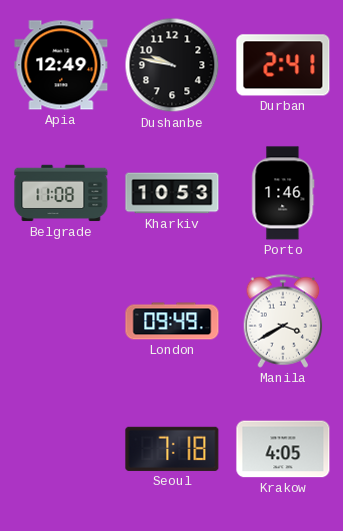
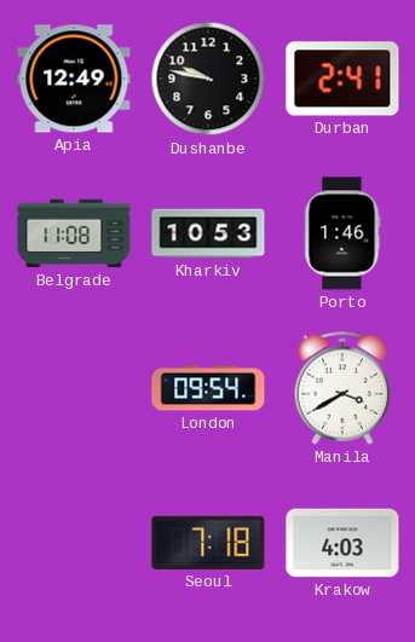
London: 09:49 -> 09:54
Krakow: 4:05 -> 4:03
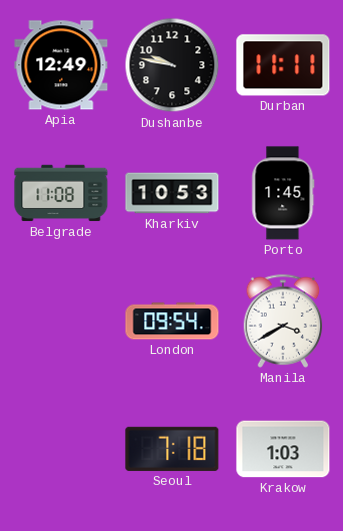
Durban: 2:41 -> 11:11
Porto: 1:46 -> 1:45
Krakow: 4:03 -> 1:03
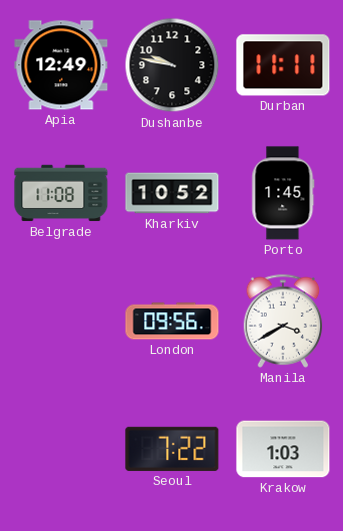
Kharkiv: 10:53 -> 10:52
London: 09:54 -> 09:56
Seoul: 7:18 -> 7:22
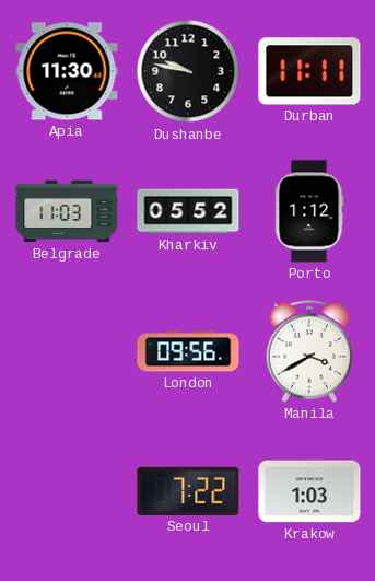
Apia: 12:49 -> 11:30
Belgrade: 11:08 -> 11:03
Kharkiv: 10:52 -> 05:52
Porto: 1:45 -> 1:12
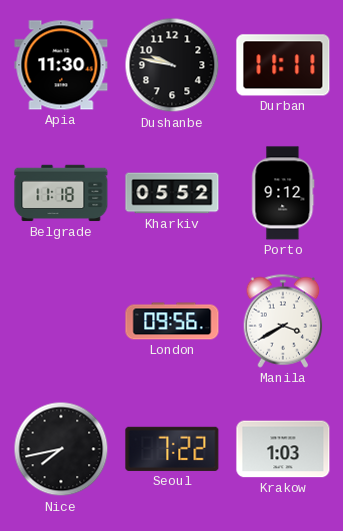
Belgrade: 11:03 -> 11:18
Porto: 1:12 -> 9:12
Nice: none -> 7:43
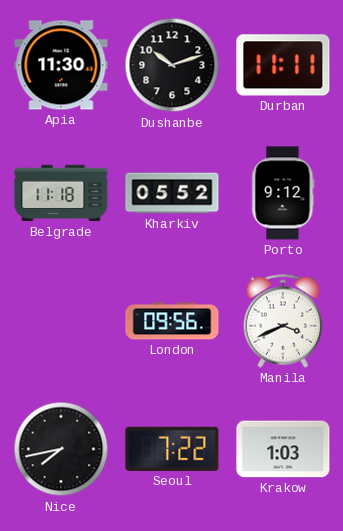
Dushanbe: 9:47 -> 10:12
Manila: 3:40 -> 3:41
